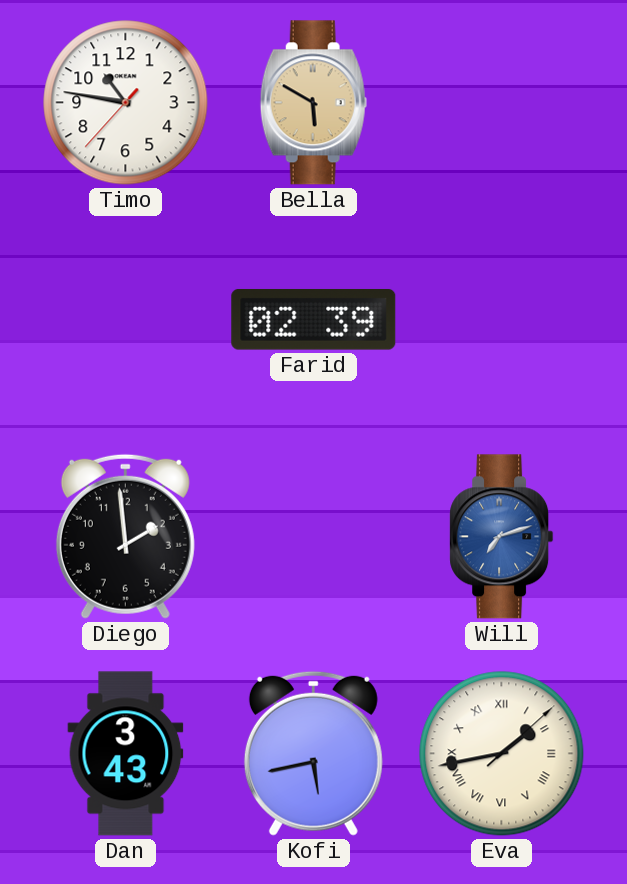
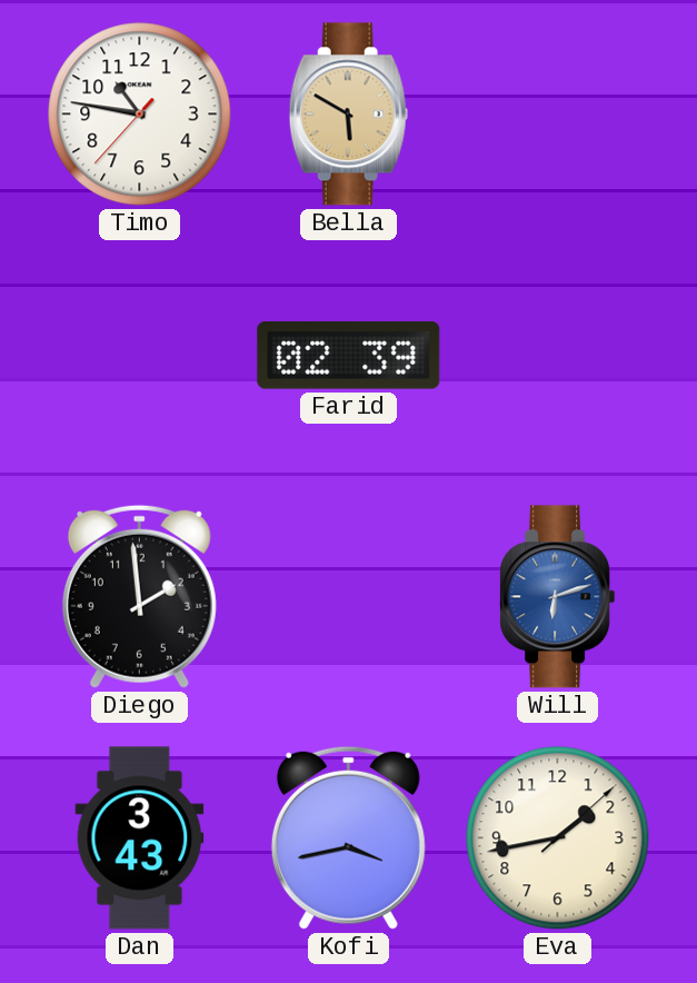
Will: 7:12 -> 6:12
Kofi: 5:43 -> 3:43
Eva numerals: Roman -> Arabic
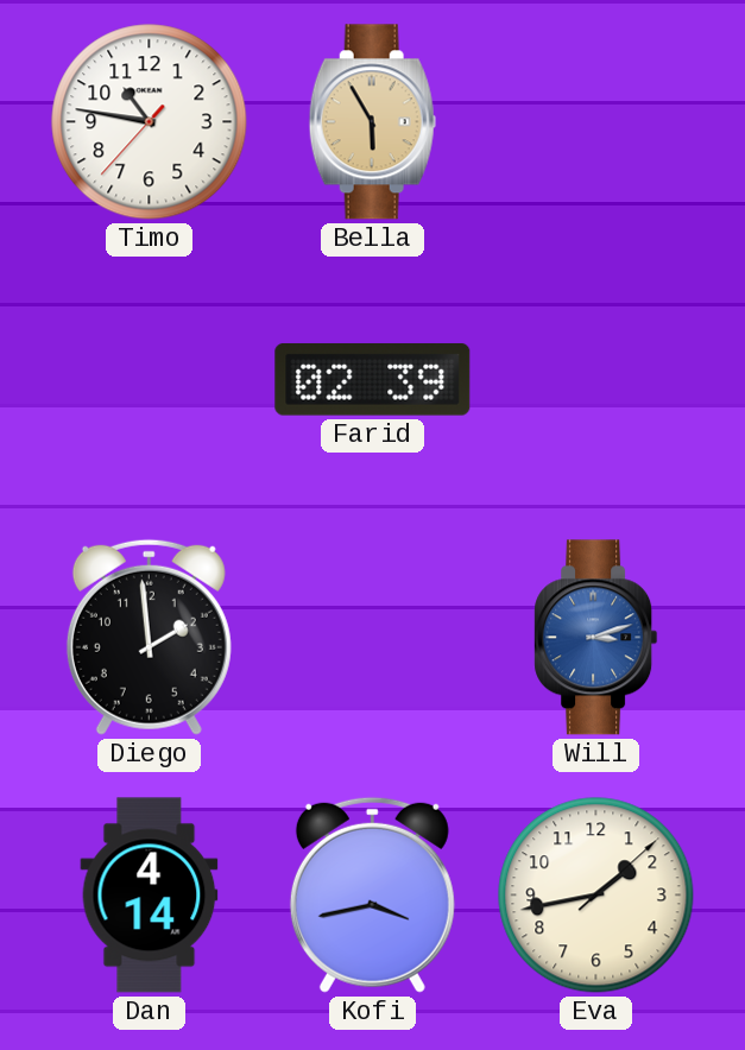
Bella: 5:50 -> 5:55
Will: 6:12 -> 3:12
Dan: 3:43 -> 4:14
